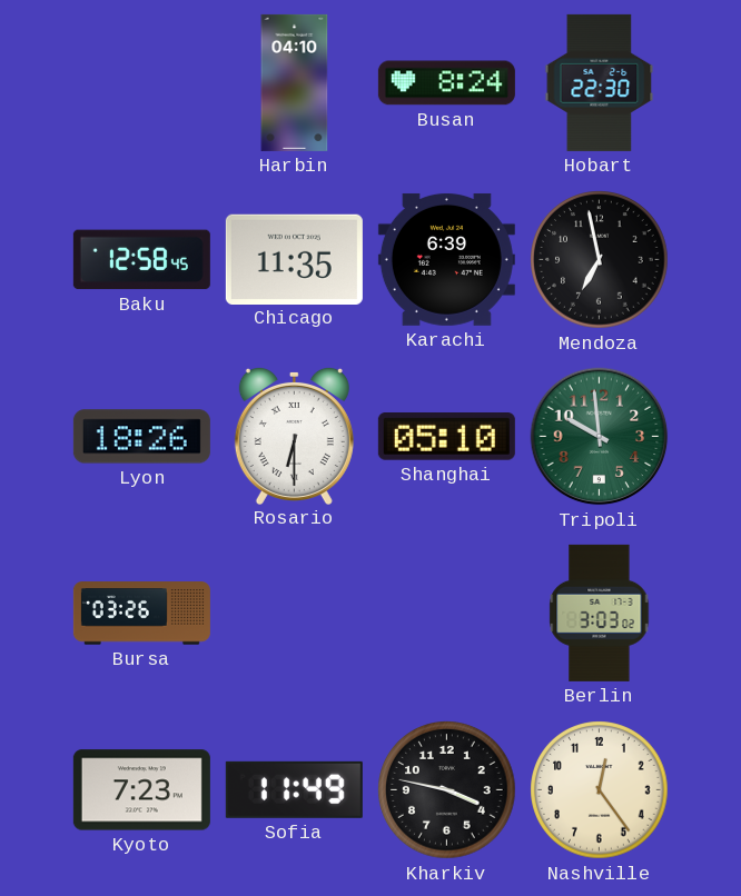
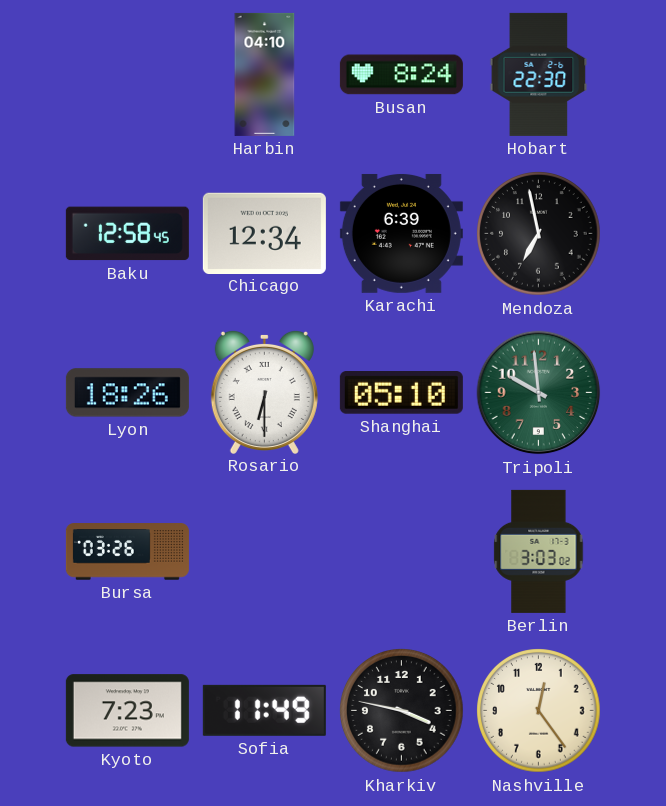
Chicago: 11:35 -> 12:34
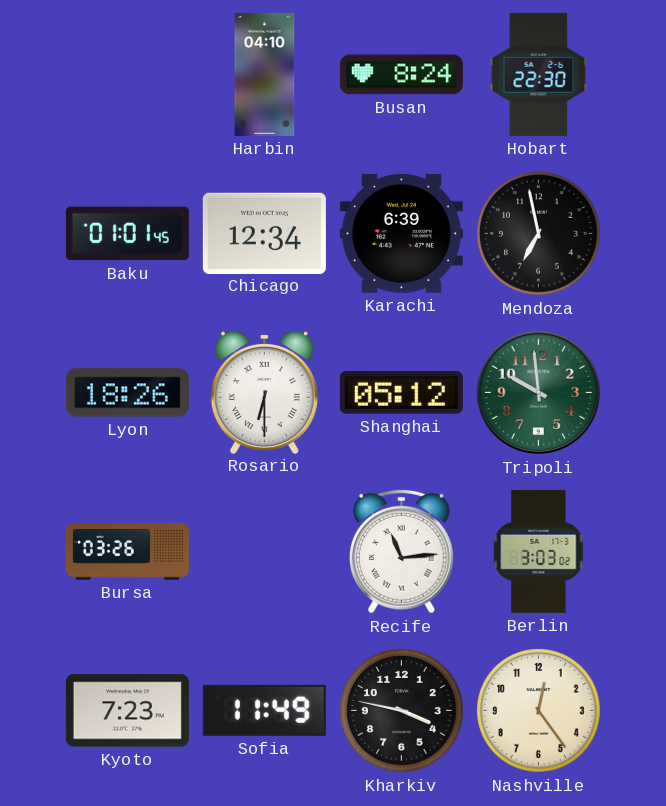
Baku: 12:58 -> 01:01
Shanghai: 05:10 -> 05:12
Recife: none -> 11:14
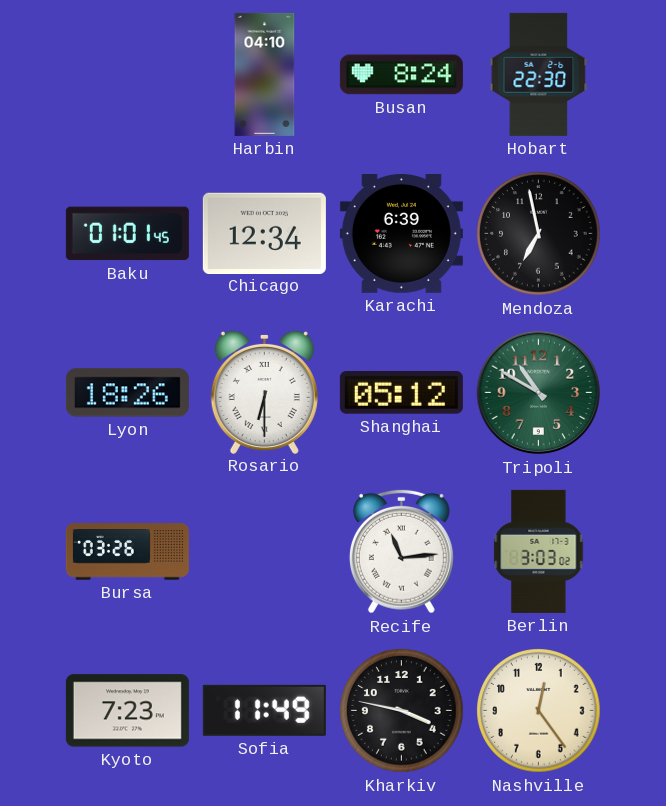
Tripoli: 9:59 -> 10:50
